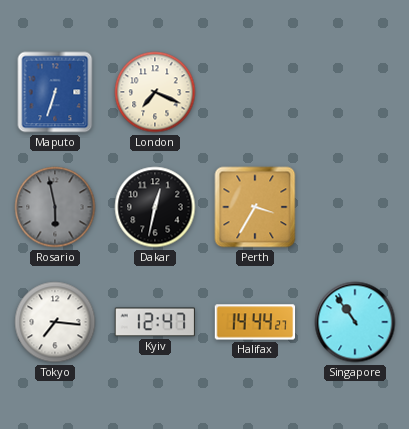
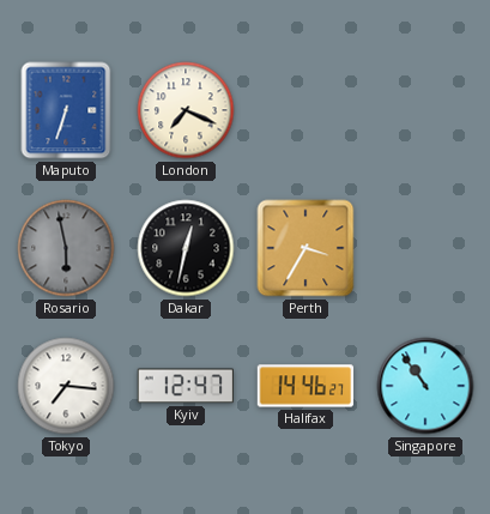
Halifax: 14:44 -> 14:46
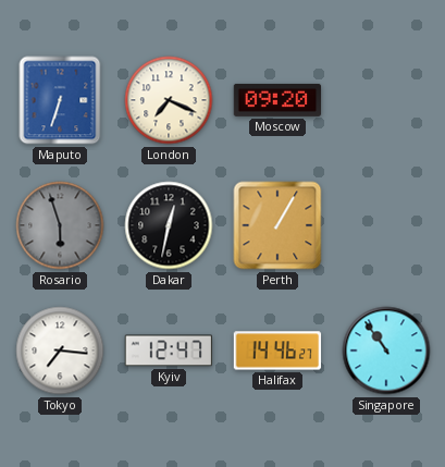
Moscow: none -> 09:20
Rosario: 5:58 -> 5:57
Perth: 3:35 -> 1:05
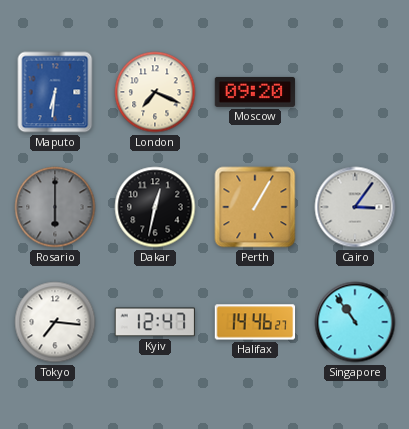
Maputo: 6:33 -> 6:31
Rosario: 5:57 -> 6:00
Cairo: none -> 3:06
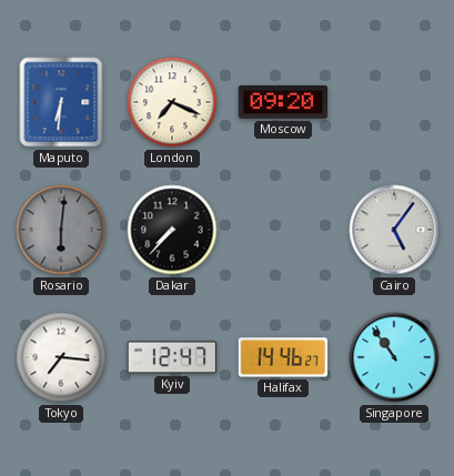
Rosario: 6:00 -> 6:01
Dakar: 12:32 -> 7:37
Perth: 1:05 -> none
Cairo: 3:06 -> 5:06
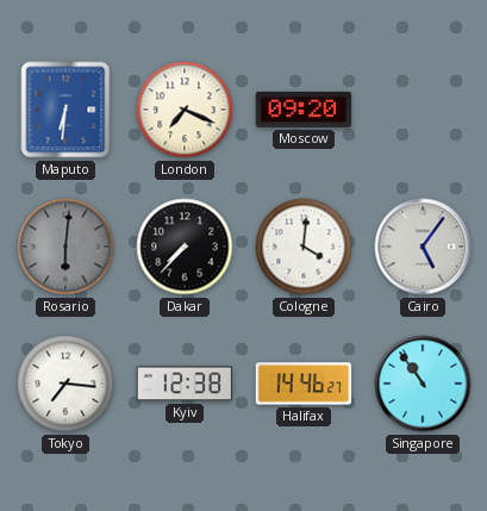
Cologne: none -> 4:01
Kyiv: 12:47 -> 12:38
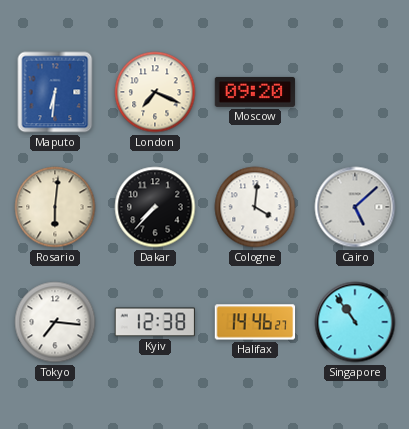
Rosario dial: grey -> cream
Cairo: 5:06 -> 5:08
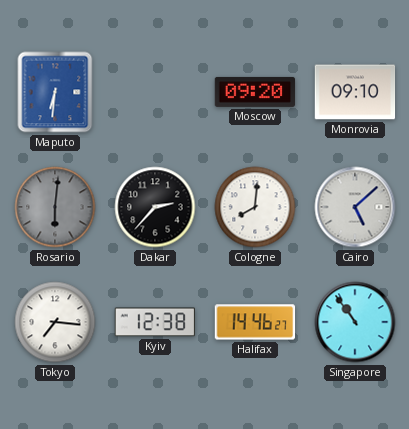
London: 7:19 -> none
Monrovia: none -> 09:10
Rosario dial: cream -> grey
Dakar: 7:37 -> 2:37
Cologne: 4:01 -> 8:01
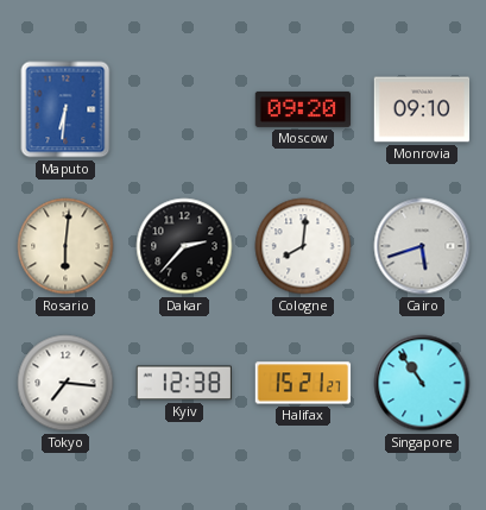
Rosario dial: grey -> cream
Cairo: 5:08 -> 5:42
Halifax: 14:46 -> 15:21
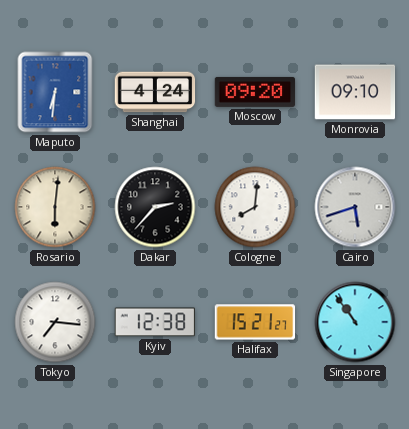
Shanghai: none -> 4:24
